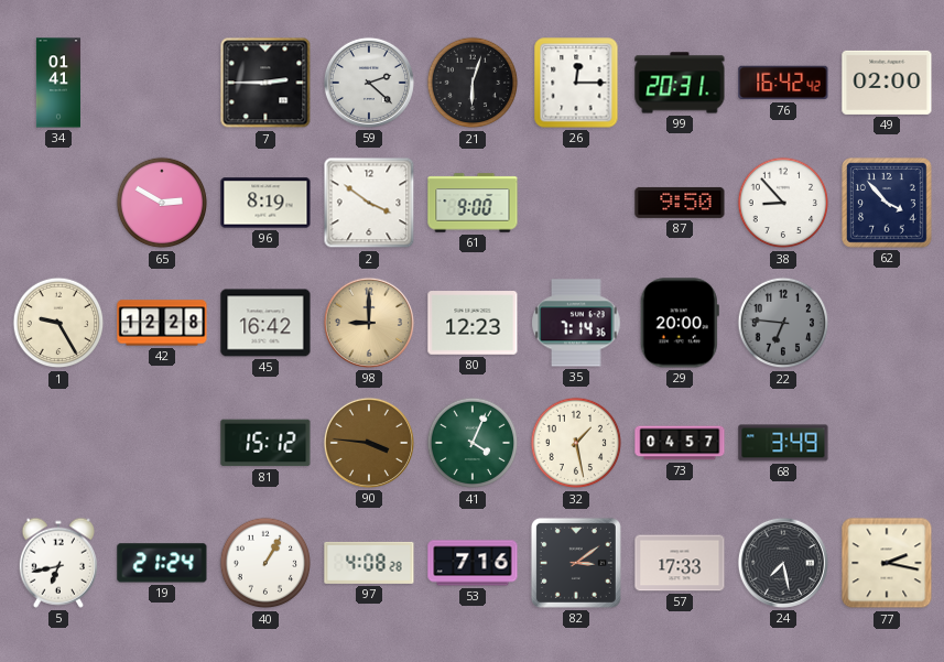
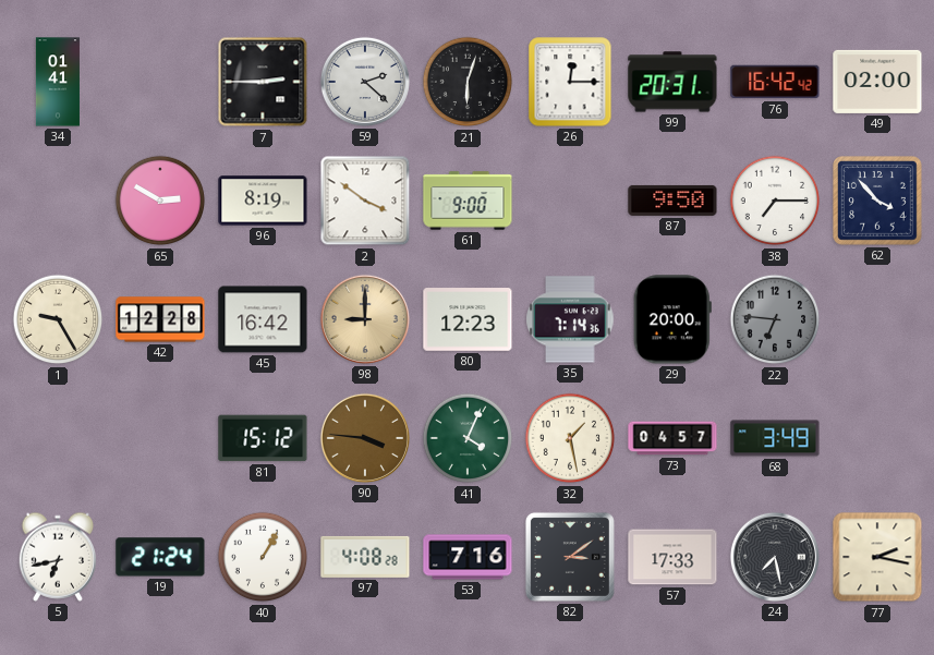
38: 8:53 -> 7:15
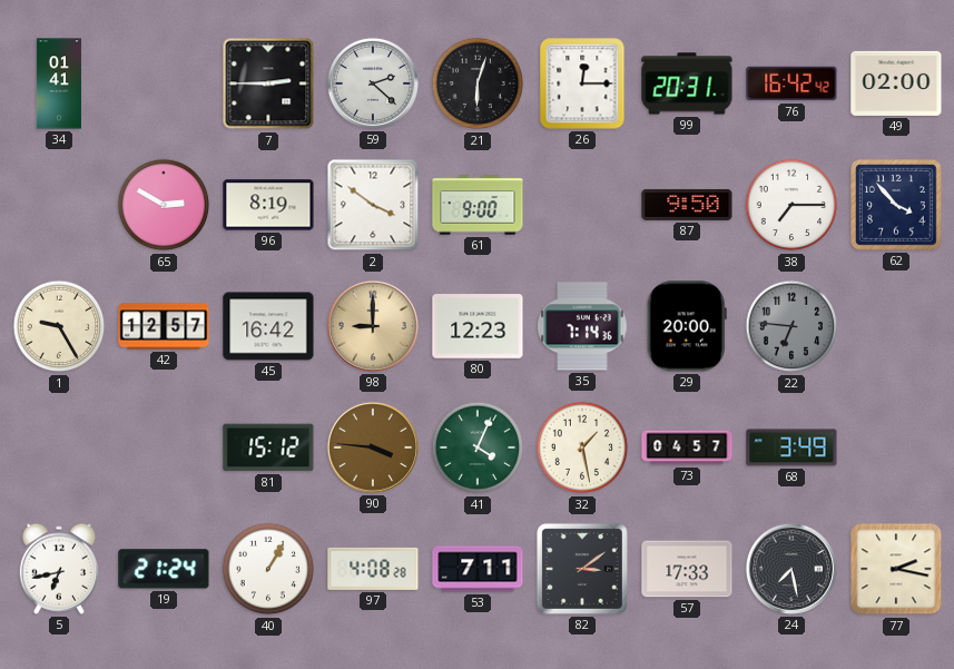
42: 12:28 -> 12:57
53: 7:16 -> 7:11
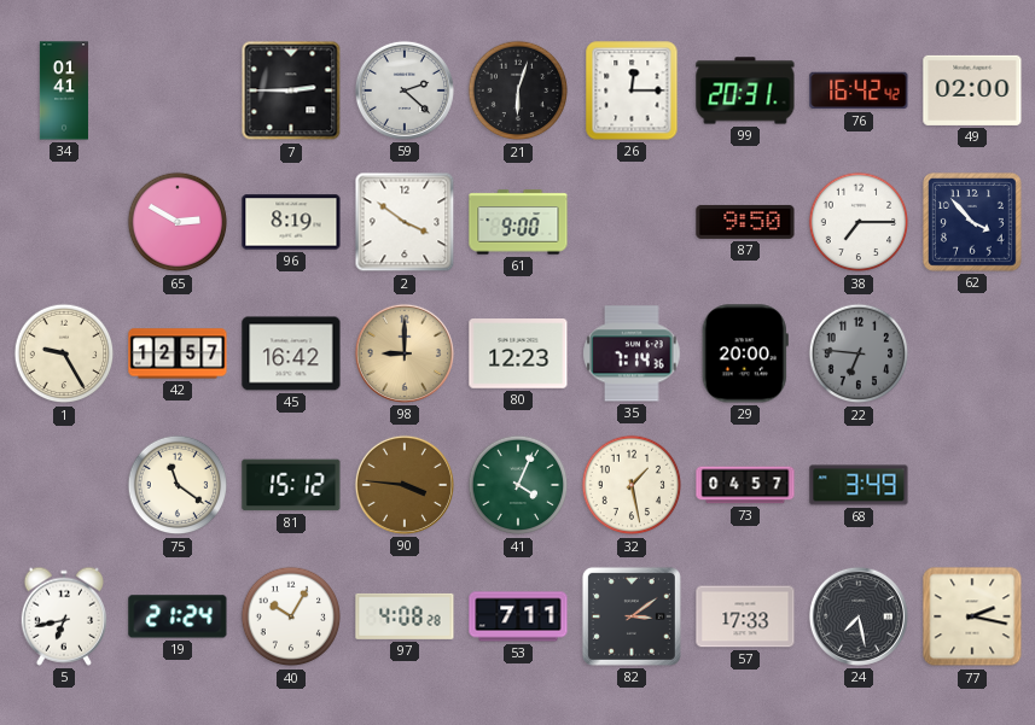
75: none -> 11:21
40: 1:05 -> 10:05
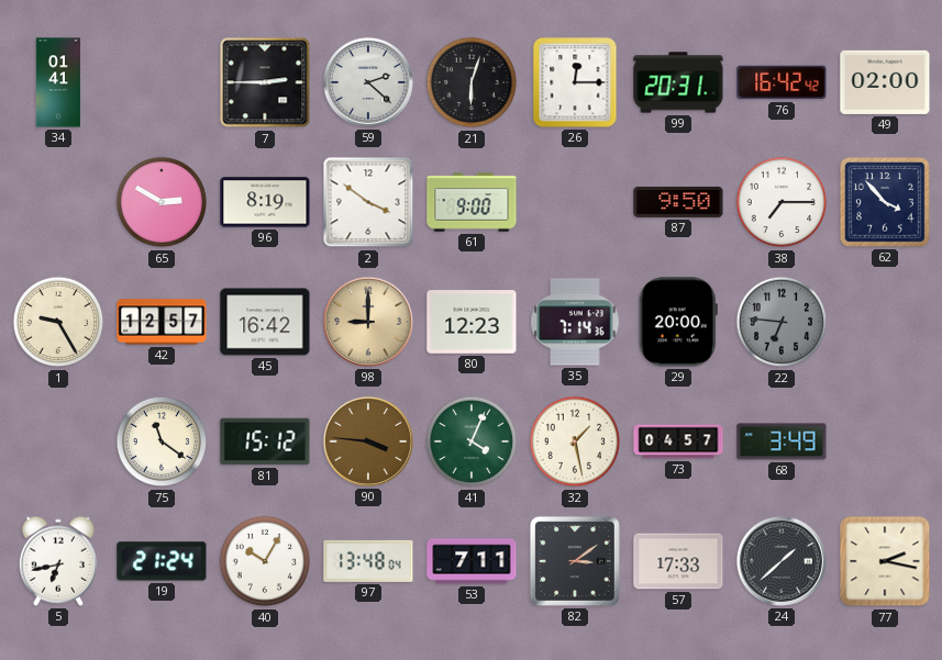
97: 4:08 -> 13:48
24: 7:28 -> 1:38
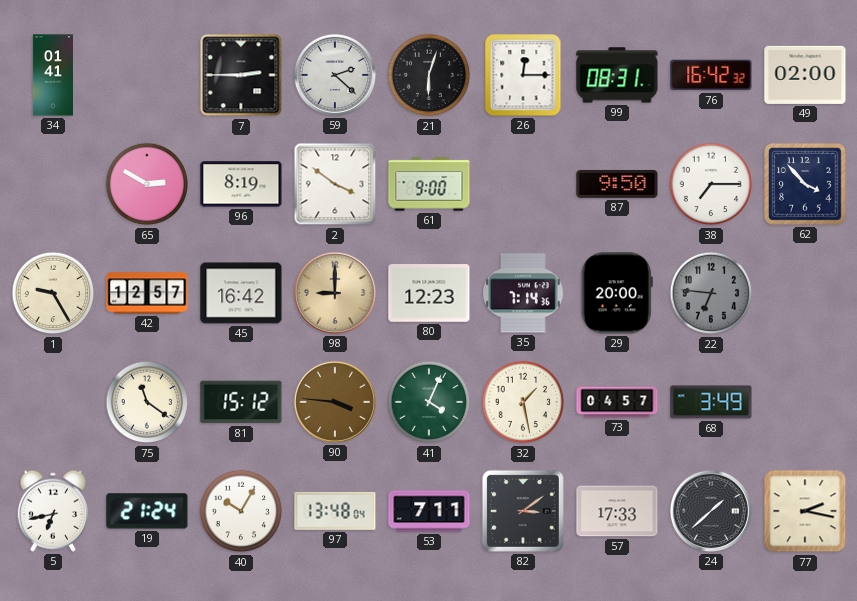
99: 20:31 -> 08:31
76: 16:42:42 -> 16:42:32
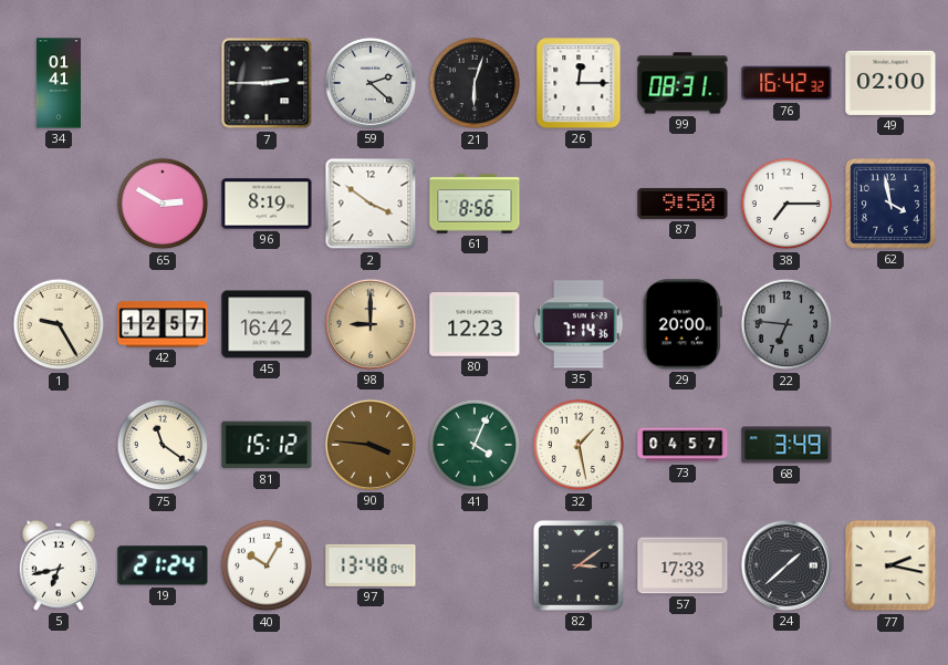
61: 9:00 -> 8:56
62: 3:53 -> 3:58
53: 7:11 -> none
